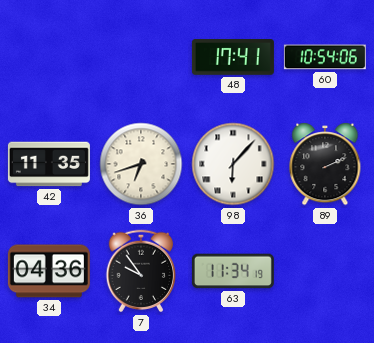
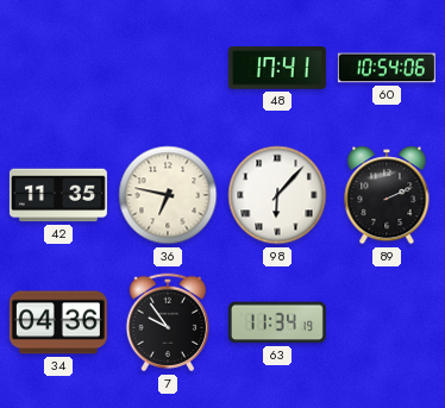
36: 6:42 -> 6:47
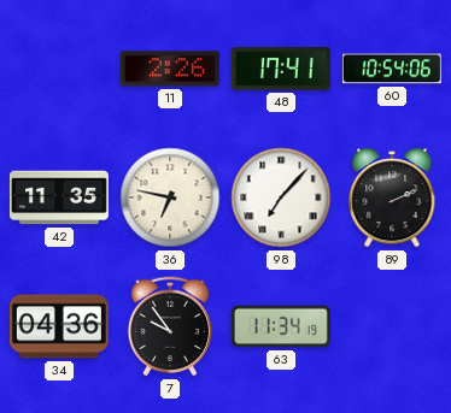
11: none -> 2:26
98: 6:07 -> 7:07
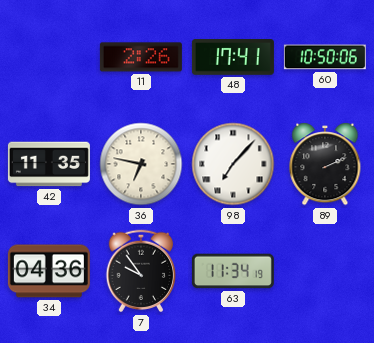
60: 10:54 -> 10:50
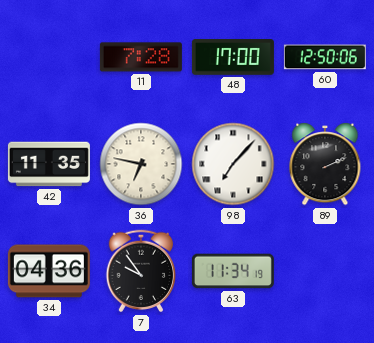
11: 2:26 -> 7:28
48: 17:41 -> 17:00
60: 10:50 -> 12:50
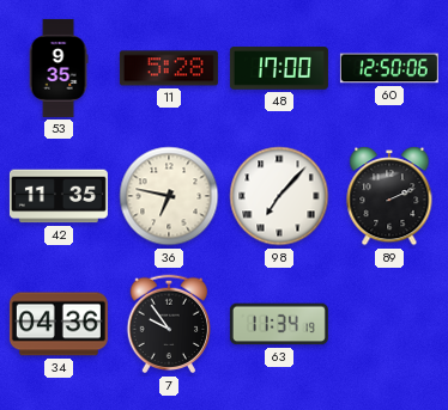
53: none -> 9:35
11: 7:28 -> 5:28
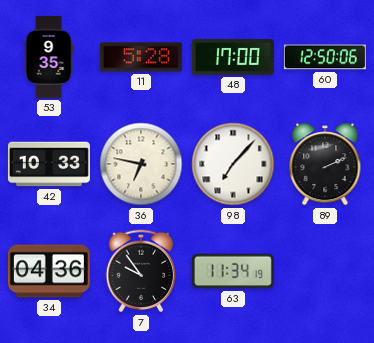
42: 11:35 -> 10:33
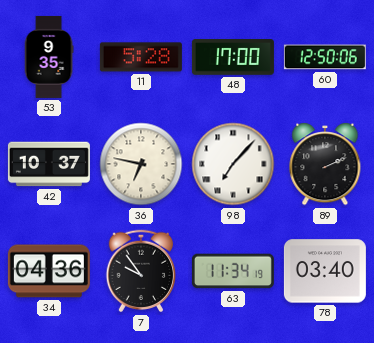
42: 10:33 -> 10:37
78: none -> 03:40
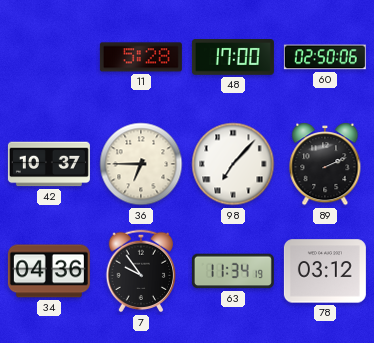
53: 9:35 -> none
60: 12:50 -> 02:50
36: 6:47 -> 6:45
78: 03:40 -> 03:12
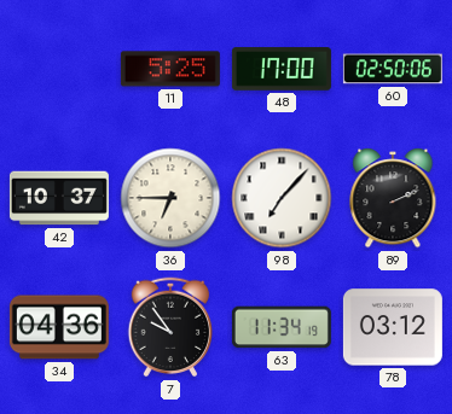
11: 5:28 -> 5:25
